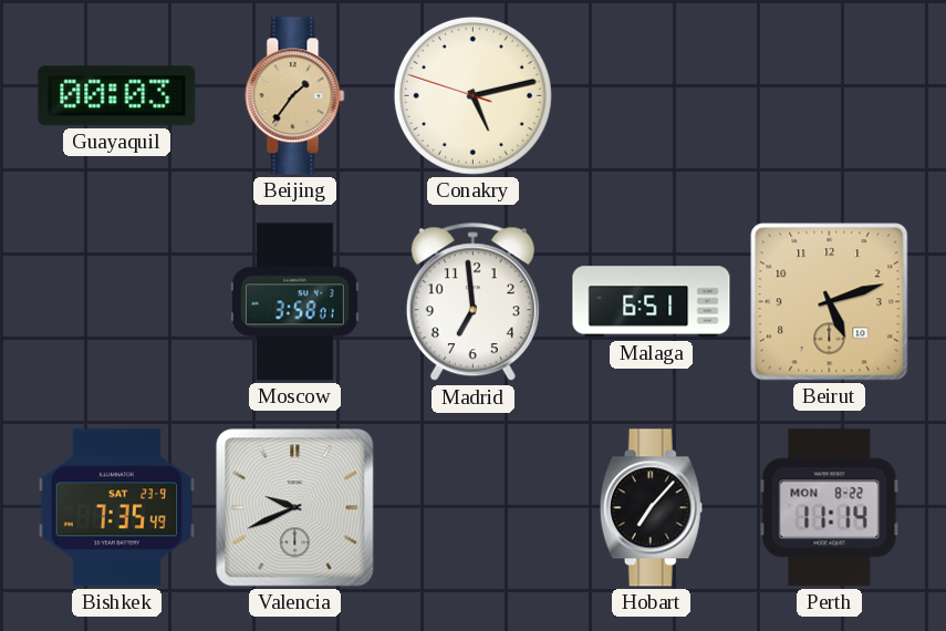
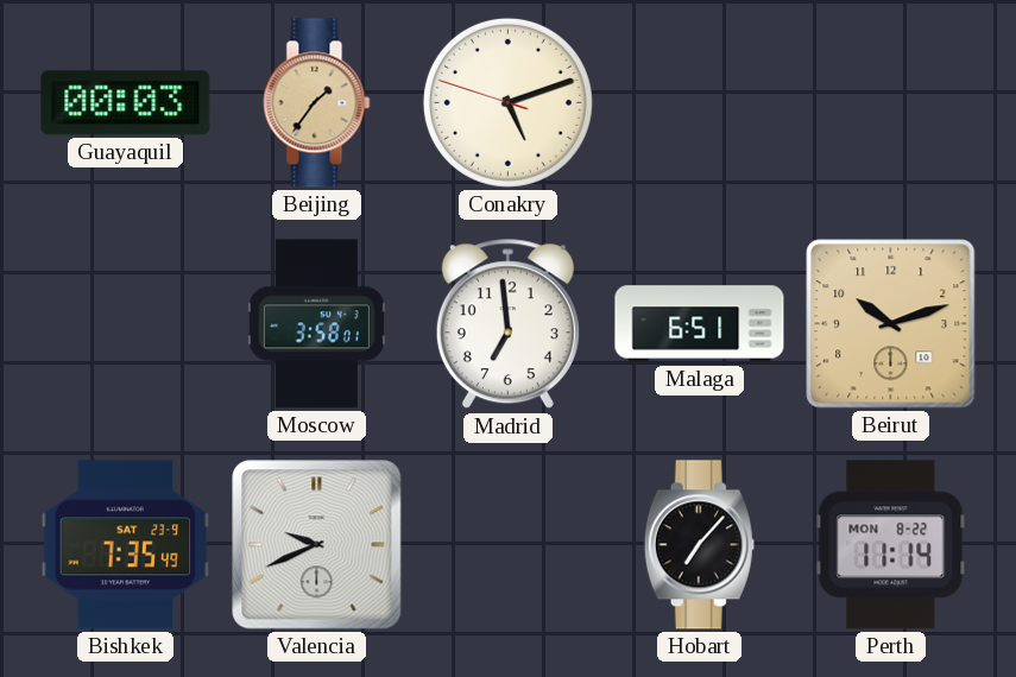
Conakry: 5:12 -> 5:11
Beirut: 5:12 -> 10:12
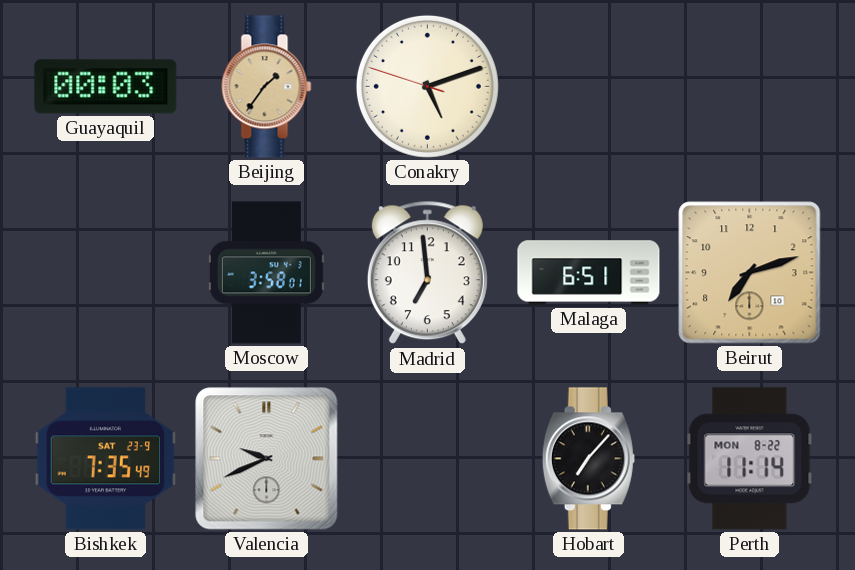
Beirut: 10:12 -> 7:12
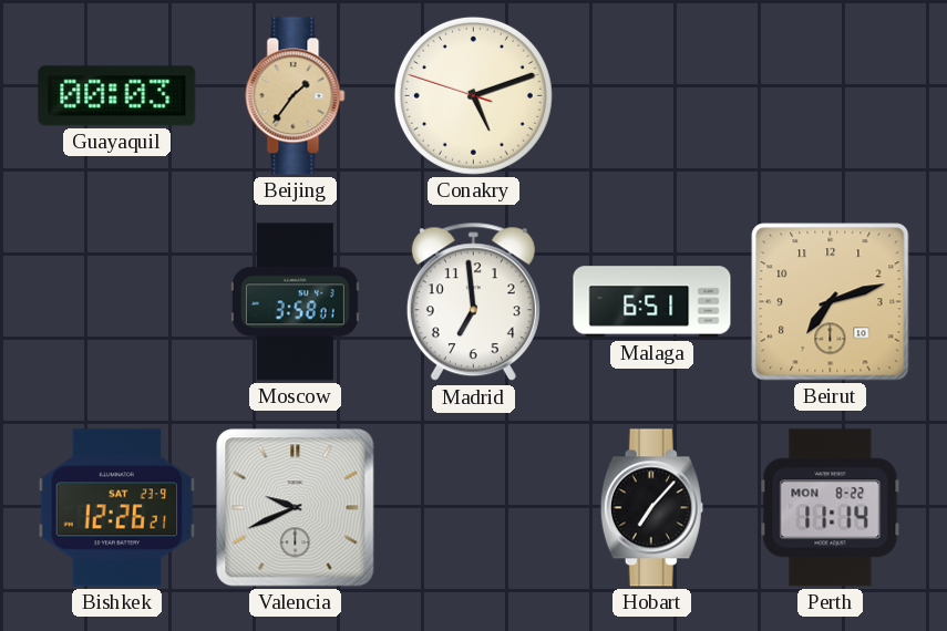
Bishkek: 7:35 -> 12:26
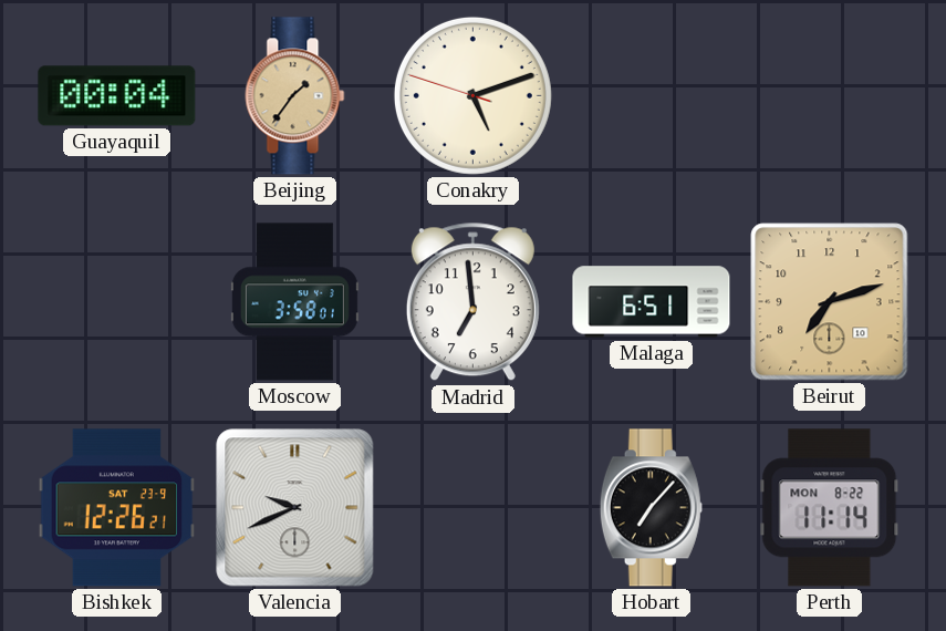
Guayaquil: 00:03 -> 00:04
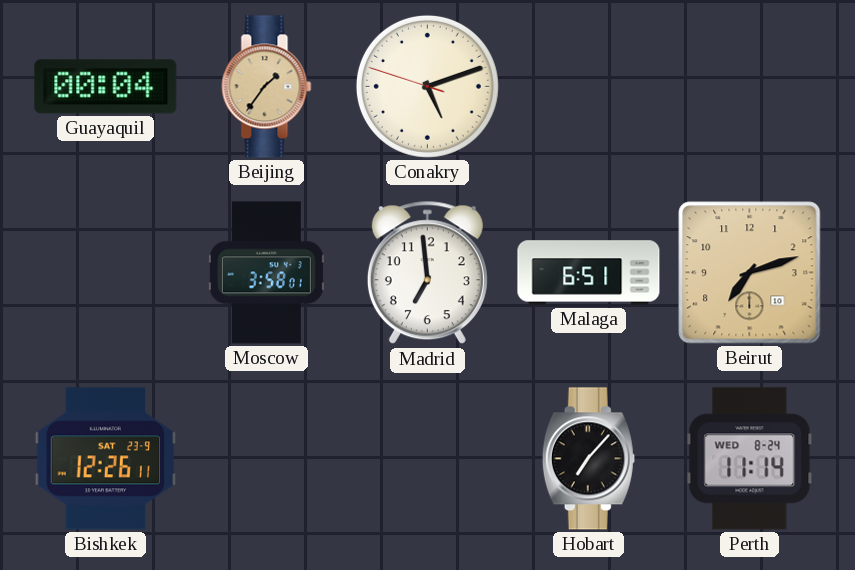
Bishkek: 12:26:21 -> 12:26:11
Valencia: 9:41 -> none
Perth date: MON 8-22 -> WED 8-24
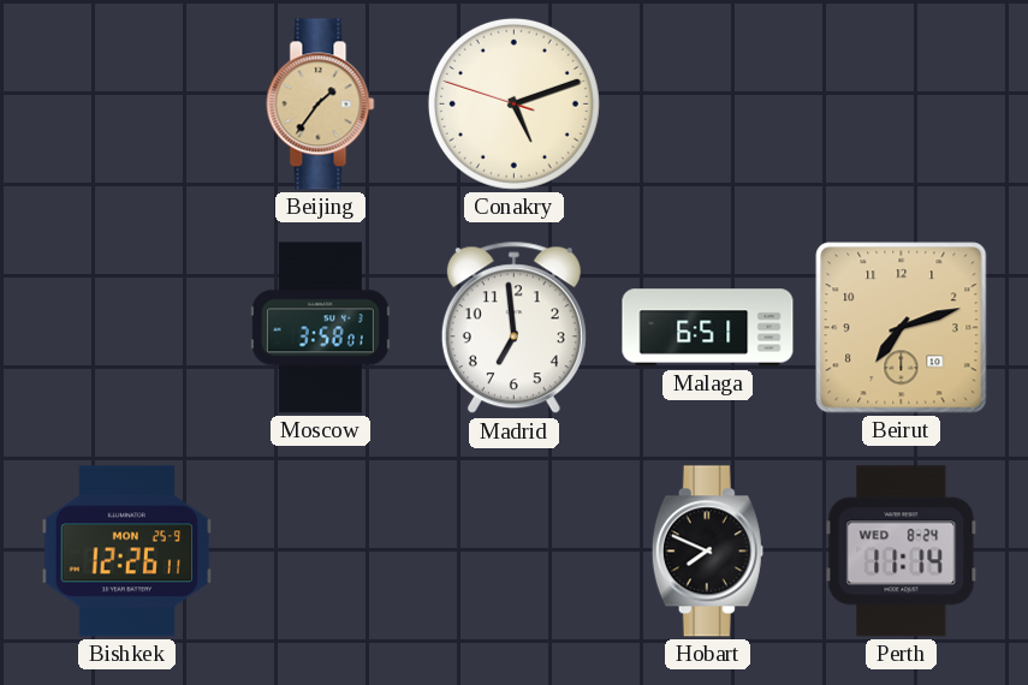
Guayaquil: 00:04 -> none
Bishkek date: SAT 23-9 -> MON 25-9
Hobart: 7:07 -> 7:49
